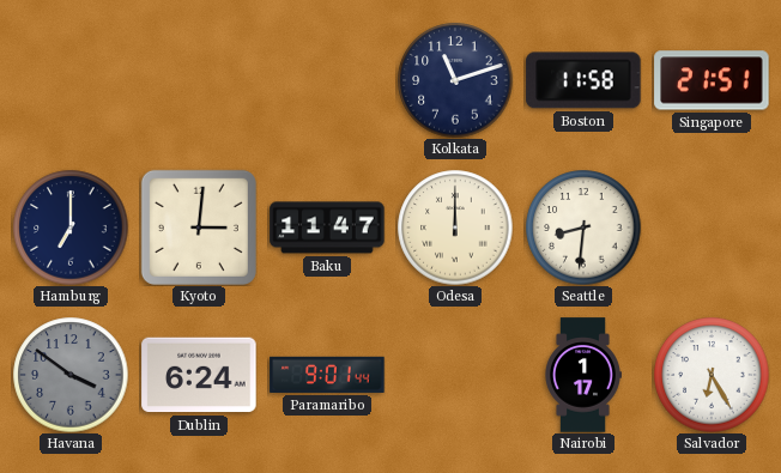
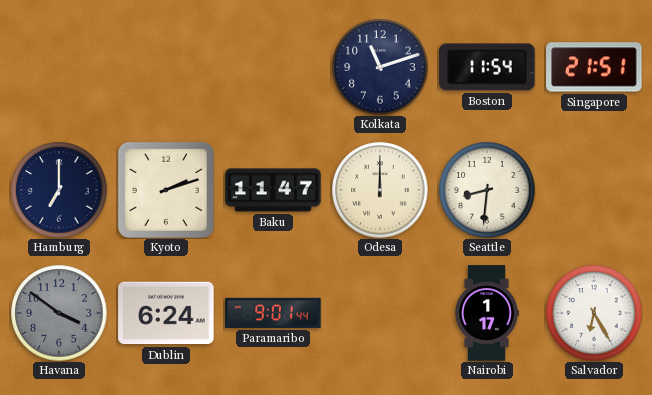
Boston: 11:58 -> 11:54
Kyoto: 3:01 -> 2:12
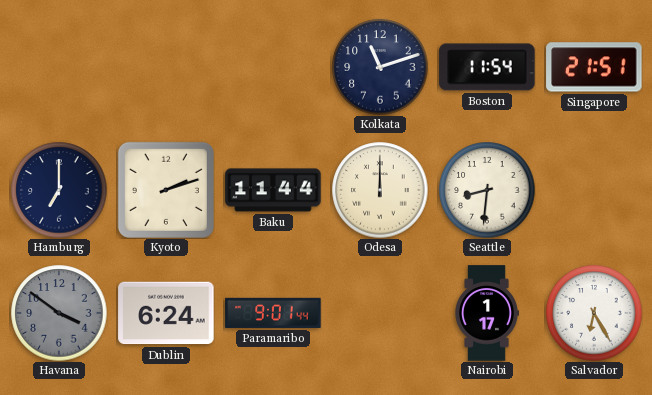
Baku: 11:47 -> 11:44
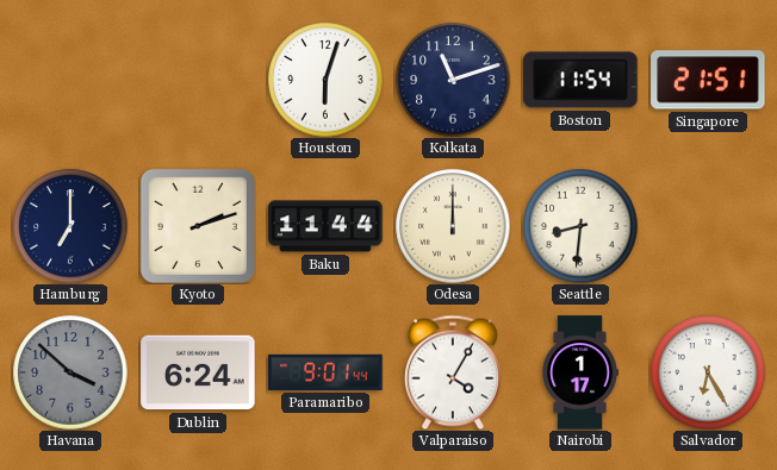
Houston: none -> 6:03
Havana: 3:51 -> 3:52
Valparaiso: none -> 4:05
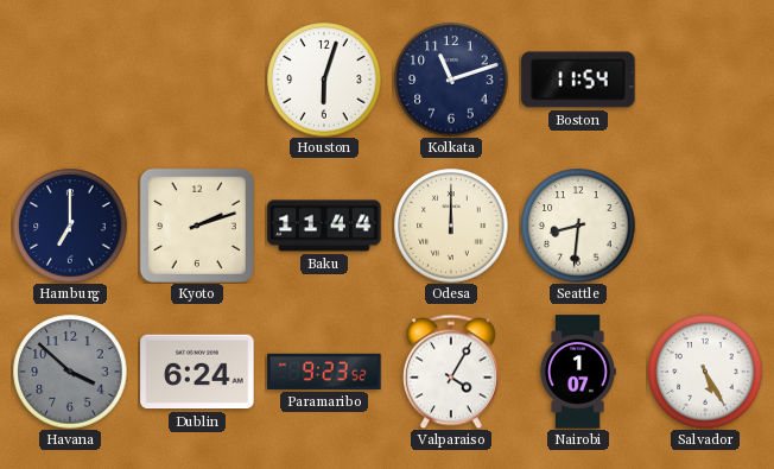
Singapore: 21:51 -> none
Paramaribo: 9:01 -> 9:23
Nairobi: 1:17 -> 1:07
Salvador: 6:25 -> 5:25
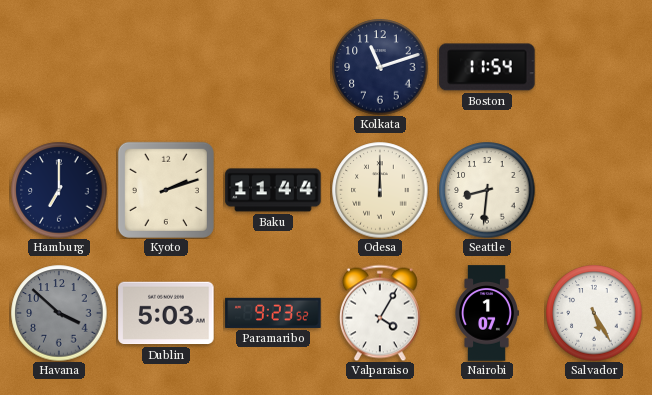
Houston: 6:03 -> none
Dublin: 6:24 -> 5:03
